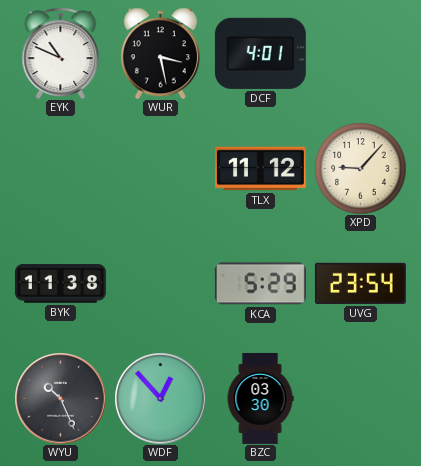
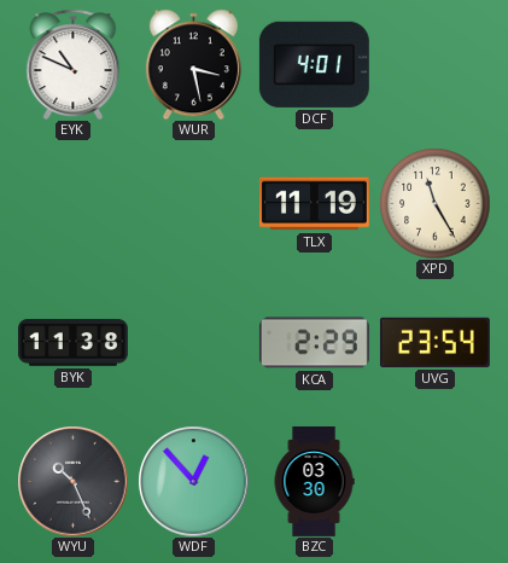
TLX: 11:12 -> 11:19
XPD: 9:07 -> 11:25
KCA: 5:29 -> 2:29
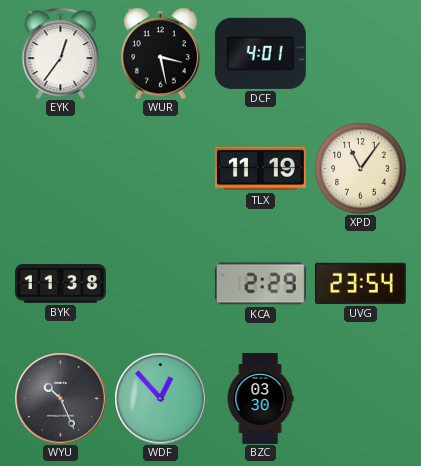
EYK: 10:49 -> 12:36
XPD: 11:25 -> 11:06
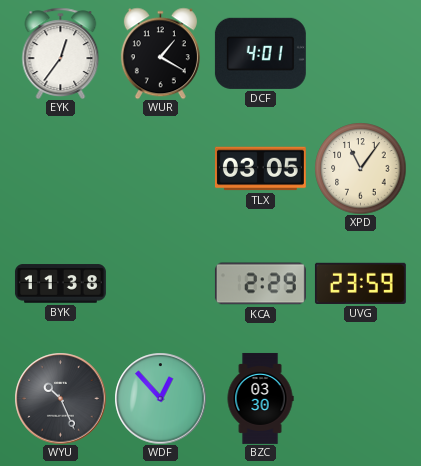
WUR: 3:28 -> 1:20
TLX: 11:19 -> 03:05
UVG: 23:54 -> 23:59
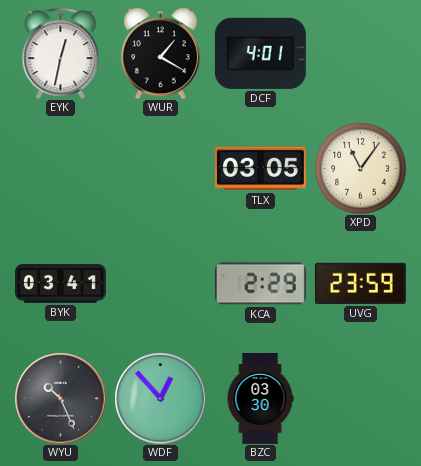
EYK: 12:36 -> 12:32
BYK: 11:38 -> 03:41
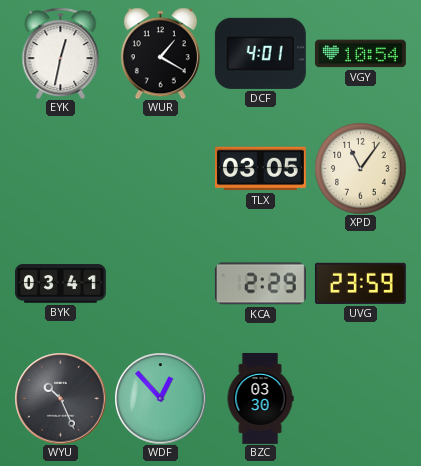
VGY: none -> 10:54
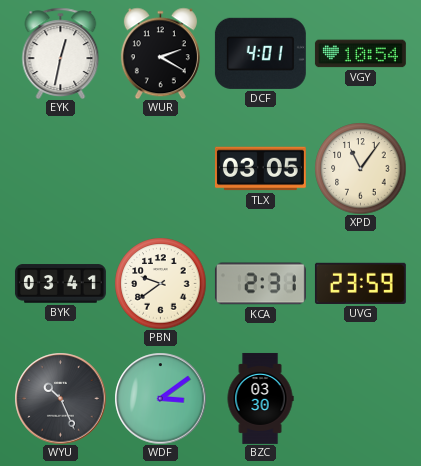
WUR: 1:20 -> 2:20
PBN: none -> 9:39
KCA: 2:29 -> 2:31
WDF: 12:53 -> 3:09
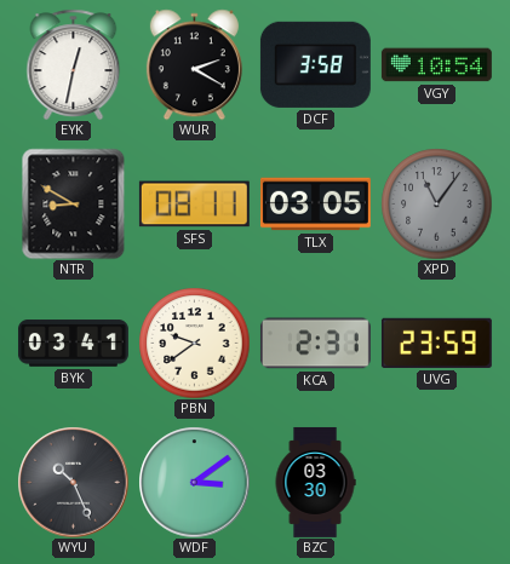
DCF: 4:01 -> 3:58
NTR: none -> 8:50
SFS: none -> 08:11
XPD dial: cream -> grey
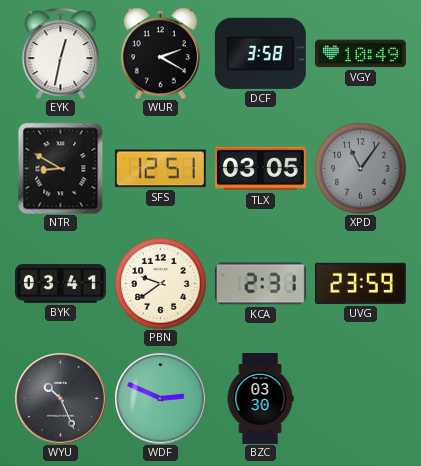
VGY: 10:54 -> 10:49
SFS: 08:11 -> 12:51
WDF: 3:09 -> 2:49
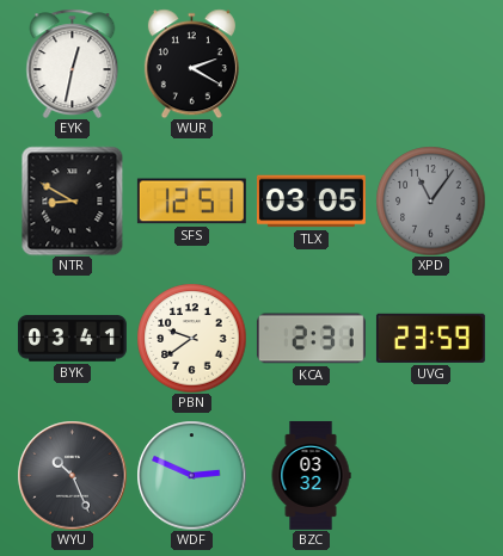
DCF: 3:58 -> none
VGY: 10:49 -> none
BZC: 03:30 -> 03:32
